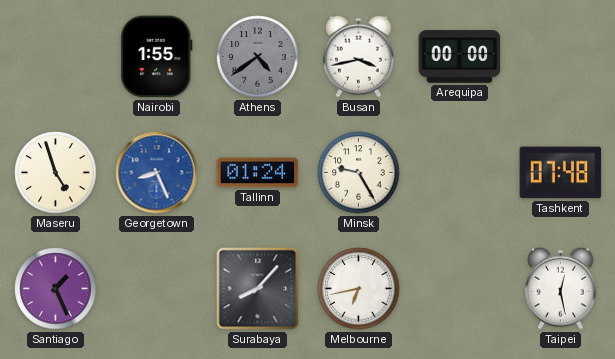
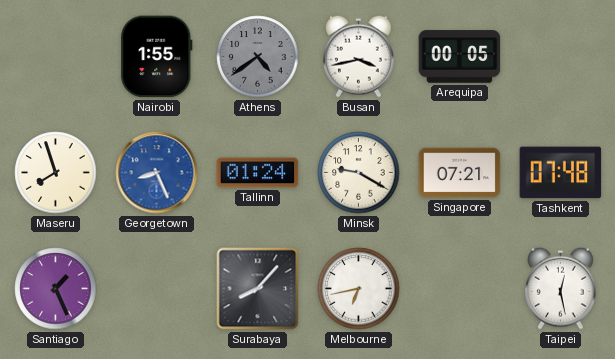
Arequipa: 00:00 -> 00:05
Maseru: 4:57 -> 7:57
Minsk: 9:25 -> 9:20
Singapore: none -> 07:21
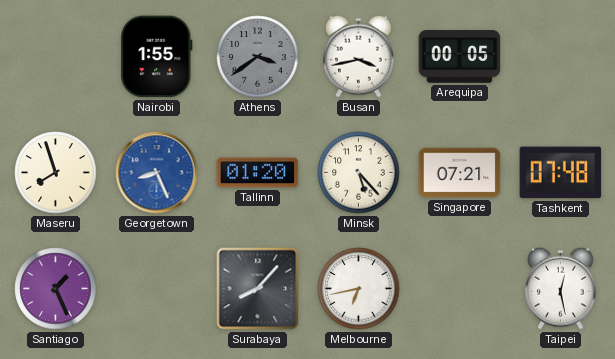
Athens: 4:39 -> 3:39
Tallinn: 01:24 -> 01:20
Minsk: 9:20 -> 5:23
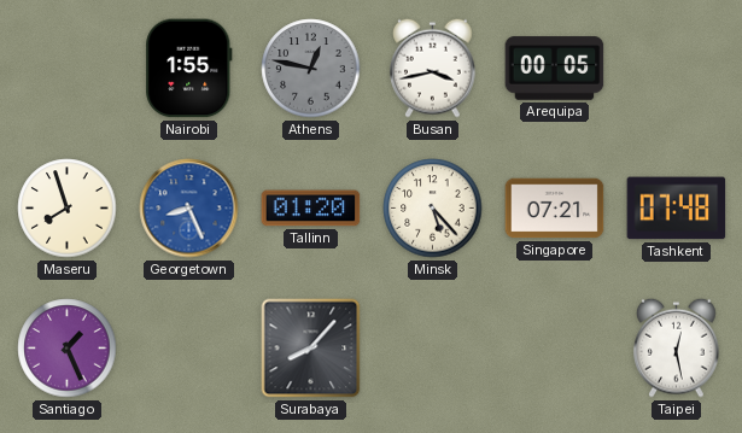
Athens: 3:39 -> 12:47
Melbourne: 6:43 -> none
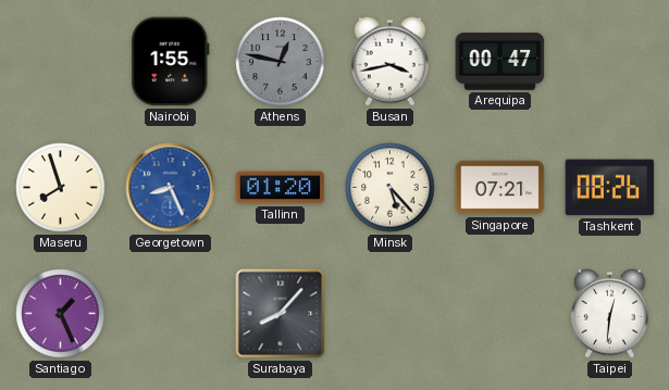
Arequipa: 00:05 -> 00:47
Tashkent: 07:48 -> 08:26
Taipei: 12:28 -> 12:31
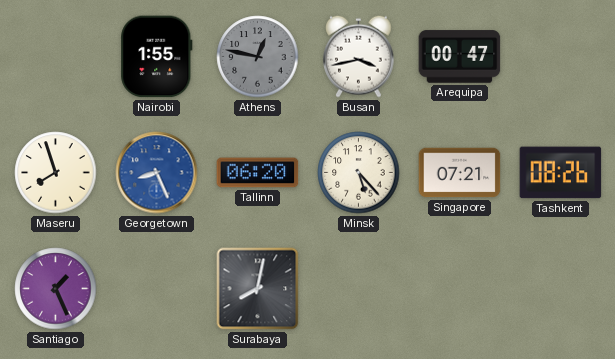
Tallinn: 01:20 -> 06:20
Surabaya: 8:07 -> 8:02
Taipei: 12:31 -> none
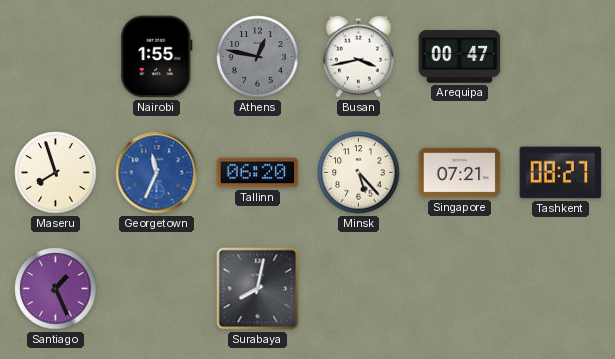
Georgetown: 8:26 -> 11:34
Tashkent: 08:26 -> 08:27
